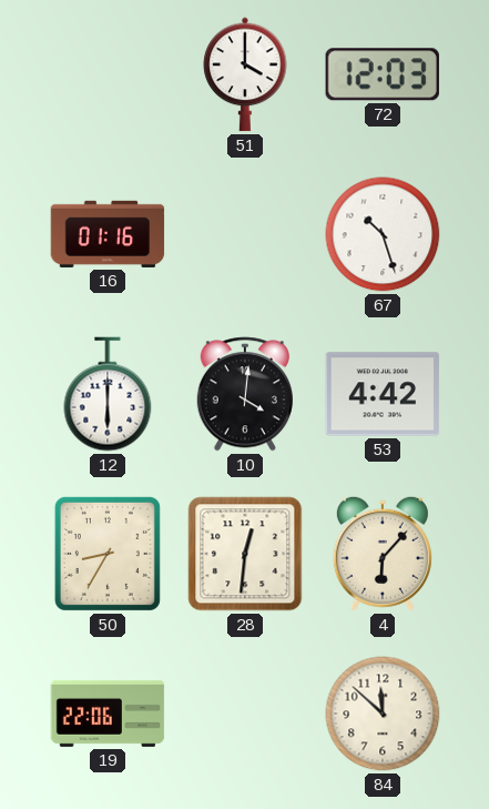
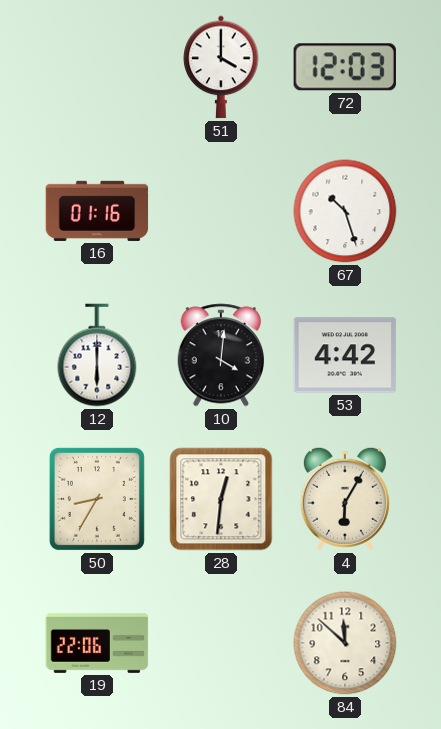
4: 6:07 -> 6:05
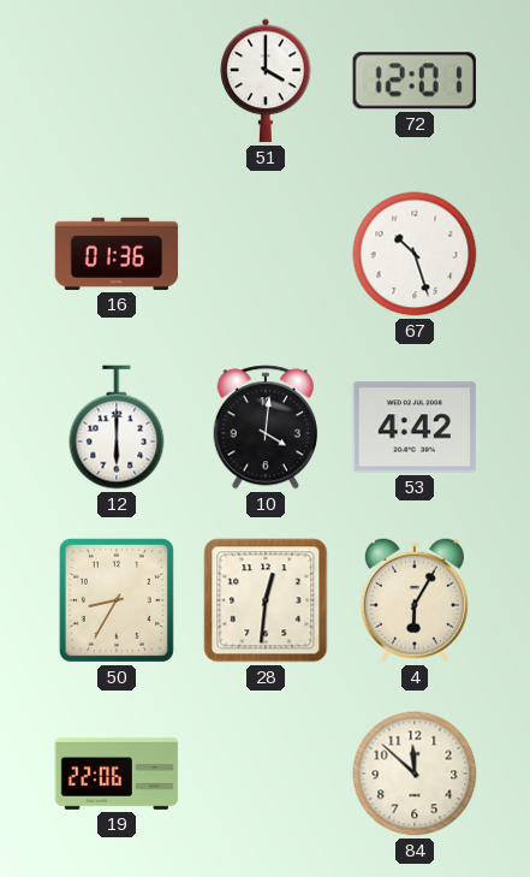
72: 12:03 -> 12:01
16: 01:16 -> 01:36
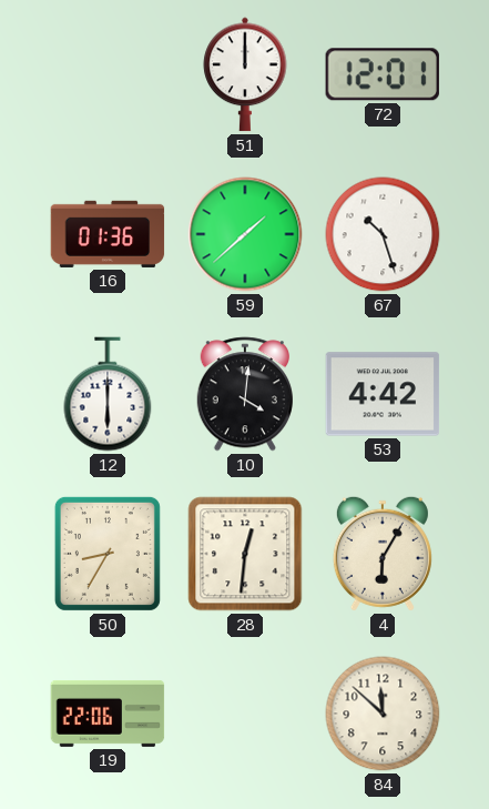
51: 4:00 -> 12:00
59: none -> 1:38
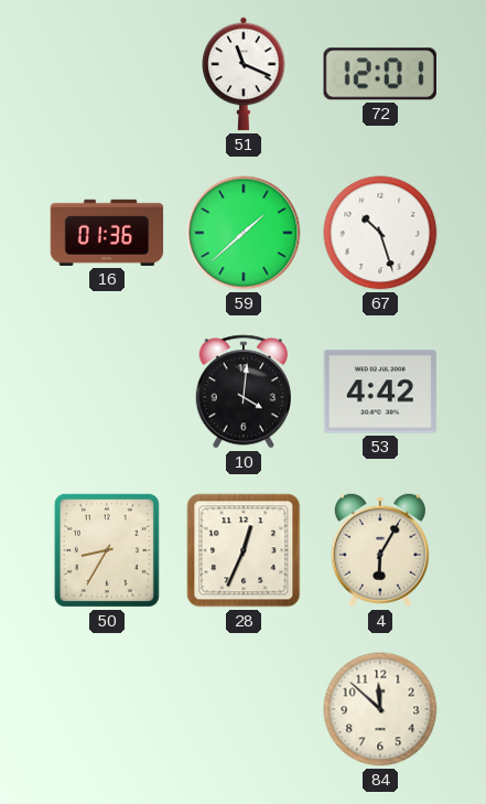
51: 12:00 -> 11:19
12: 6:00 -> none
28: 12:31 -> 12:34
19: 22:06 -> none
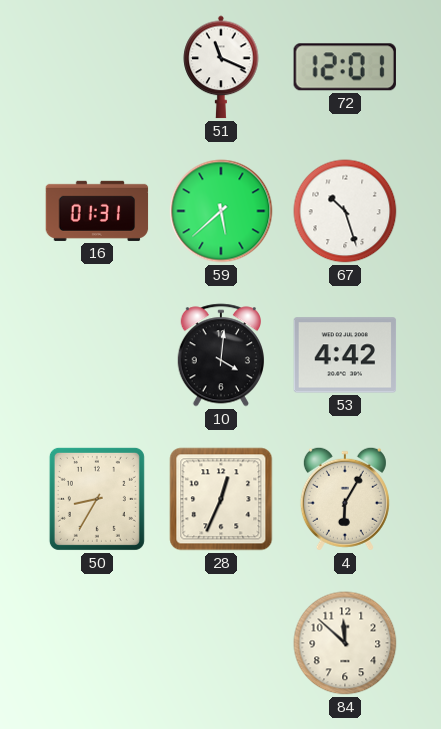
16: 01:36 -> 01:31
59: 1:38 -> 5:38
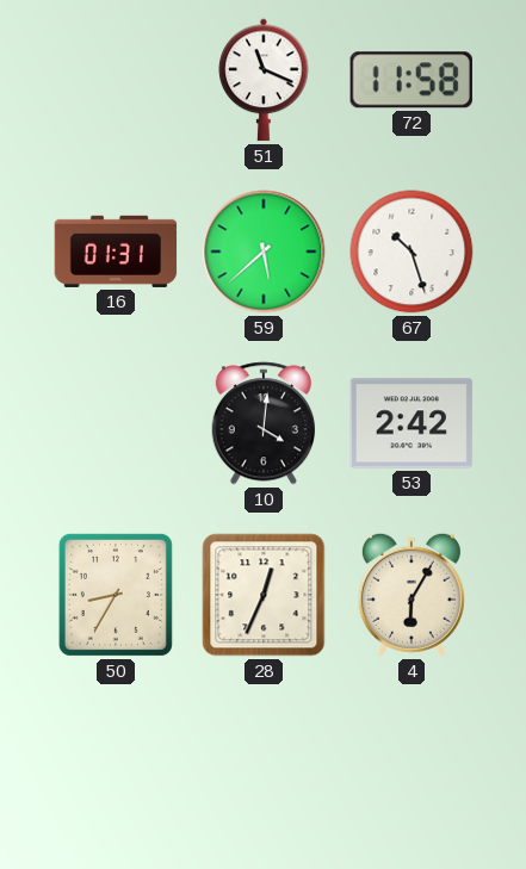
72: 12:01 -> 11:58
53: 4:42 -> 2:42
84: 11:52 -> none
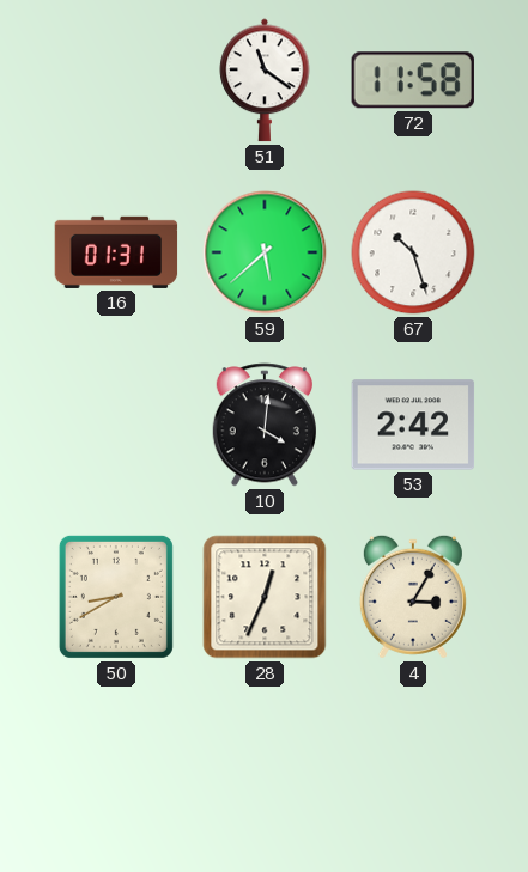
51: 11:19 -> 11:21
50: 8:35 -> 8:40
4: 6:05 -> 3:05
